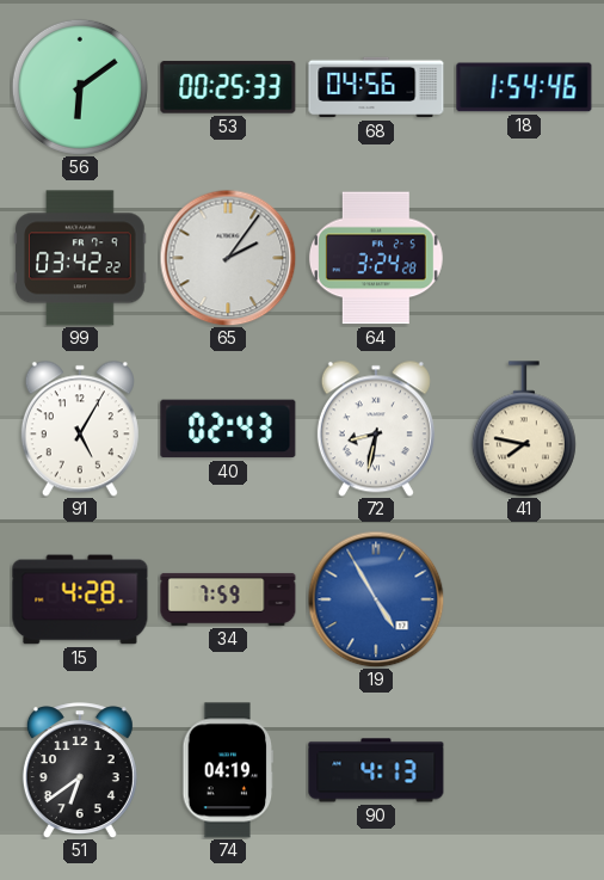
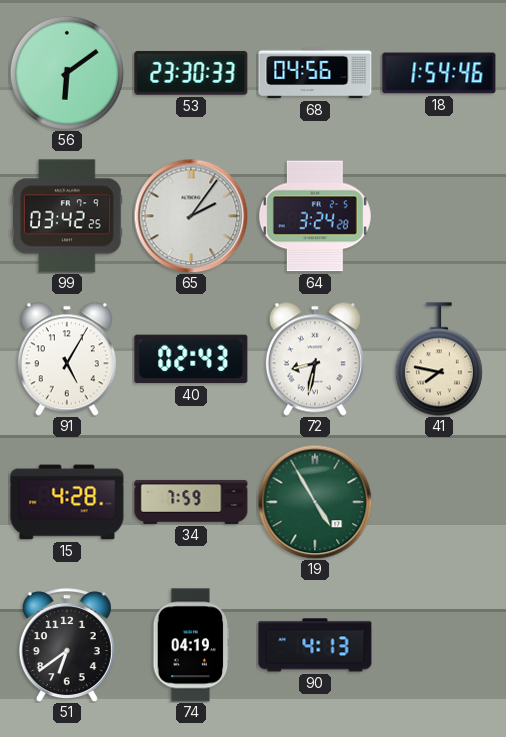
53: 00:25 -> 23:30
99: 03:42:22 -> 03:42:25
19 dial: blue -> green
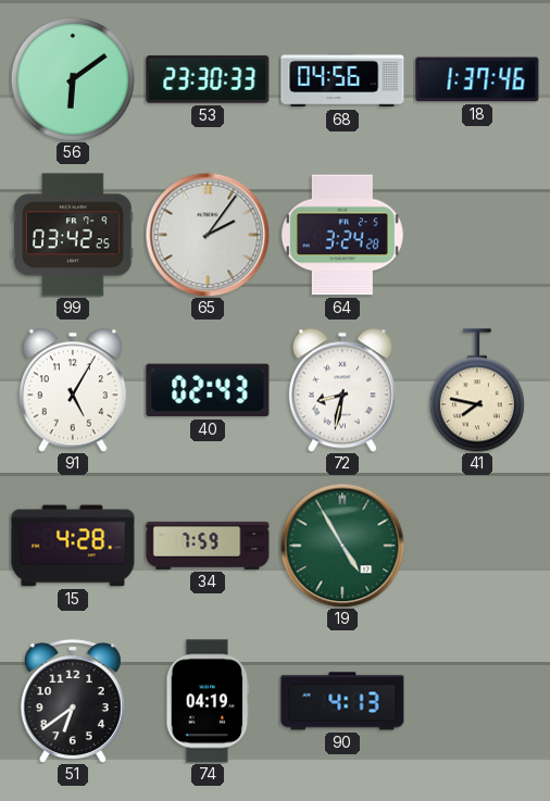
18: 1:54 -> 1:37
